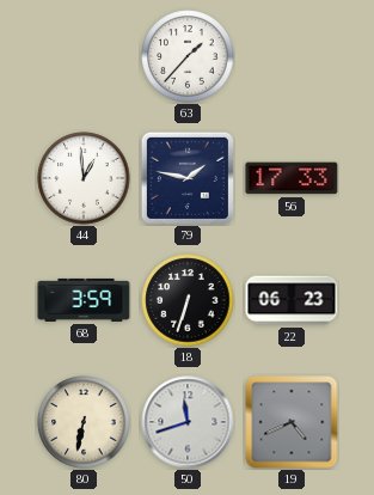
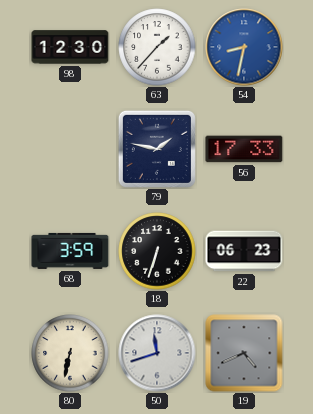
98: none -> 12:30
54: none -> 8:32
44: 12:59 -> none
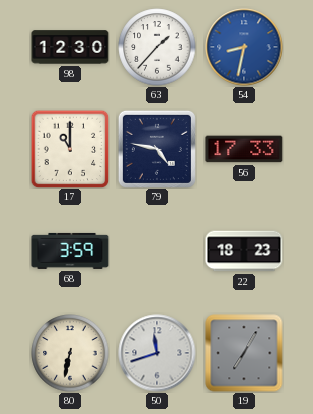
17: none -> 11:00
79: 1:47 -> 4:47
18: 6:33 -> none
22: 06:23 -> 18:23
19: 4:41 -> 7:05
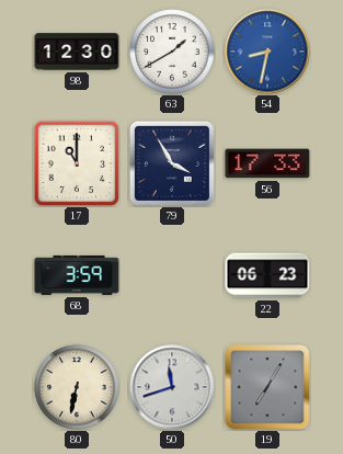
63: 1:37 -> 1:40
79: 4:47 -> 3:55
22: 18:23 -> 06:23
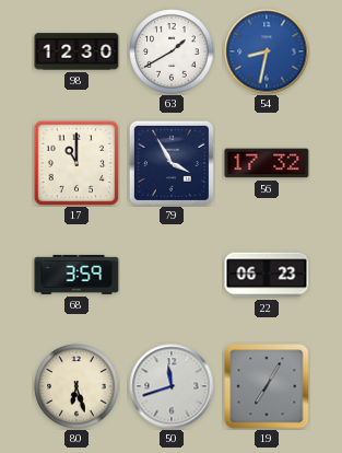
56: 17:33 -> 17:32
80: 6:32 -> 6:27
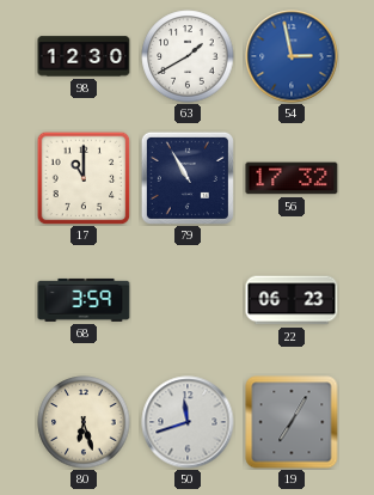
54: 8:32 -> 2:58
79: 3:55 -> 10:55
